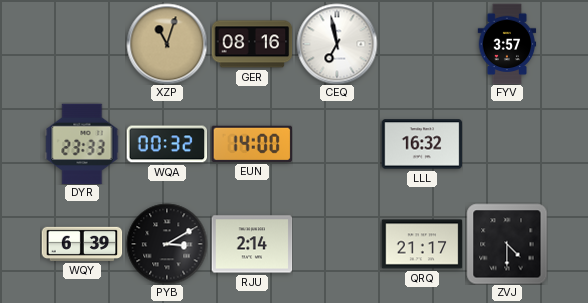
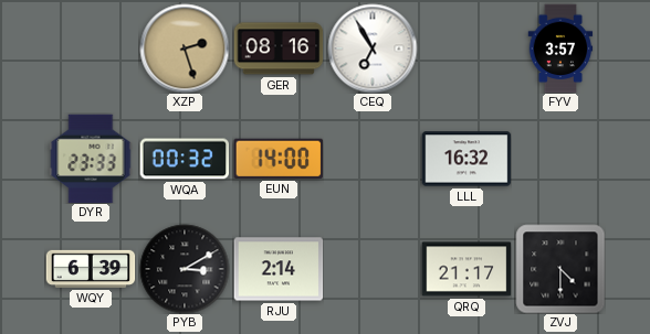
XZP: 11:03 -> 2:27
CEQ: 6:58 -> 6:55
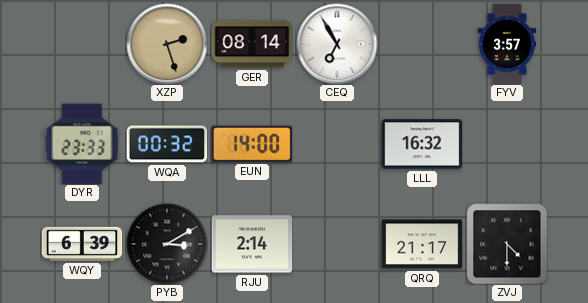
GER: 08:16 -> 08:14
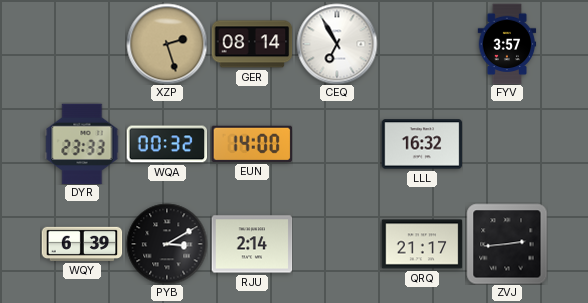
ZVJ: 4:30 -> 2:44
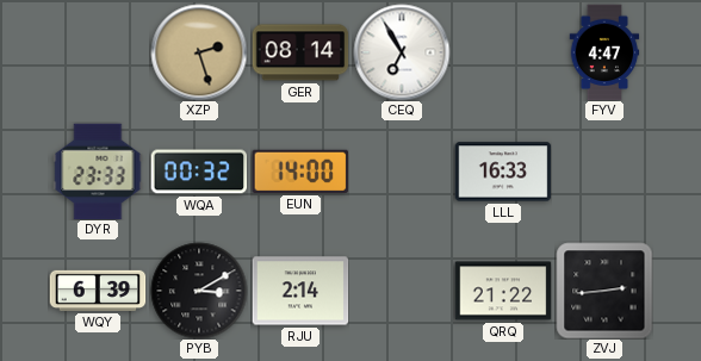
FYV: 3:57 -> 4:47
LLL: 16:32 -> 16:33
QRQ: 21:17 -> 21:22
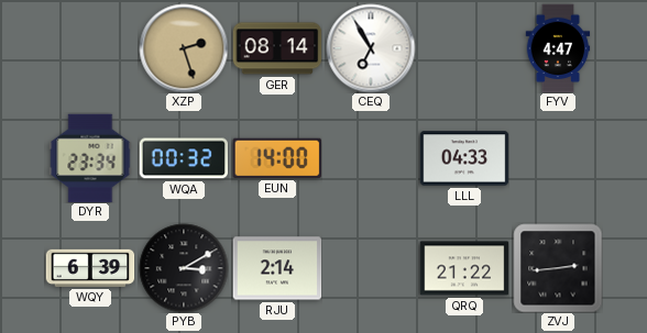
DYR: 23:33 -> 23:34
LLL: 16:33 -> 04:33
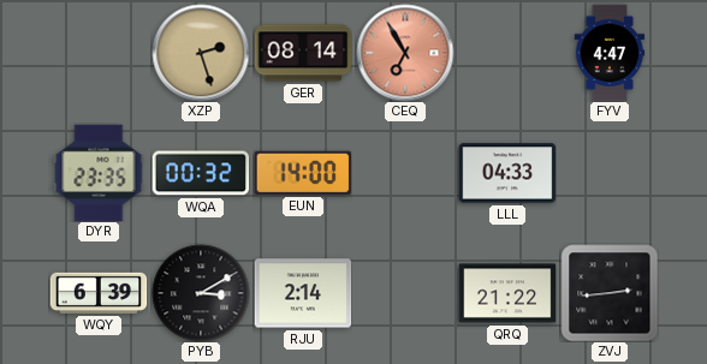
CEQ dial: white -> salmon
DYR: 23:34 -> 23:35
